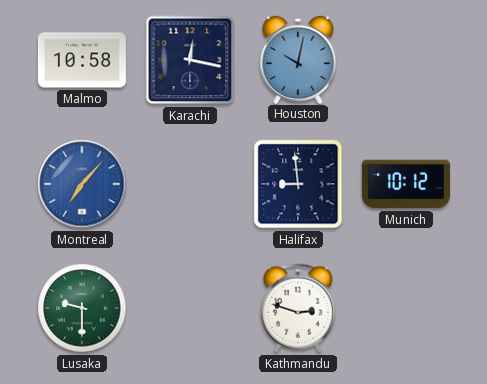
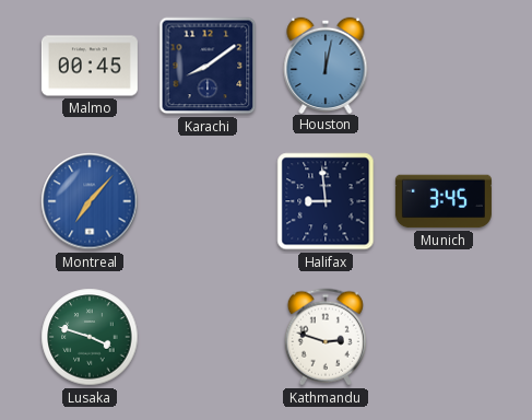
Malmo: 10:58 -> 00:45
Karachi: 12:17 -> 8:09
Houston: 10:02 -> 12:02
Munich: 10:12 -> 3:45
Lusaka: 9:30 -> 3:48
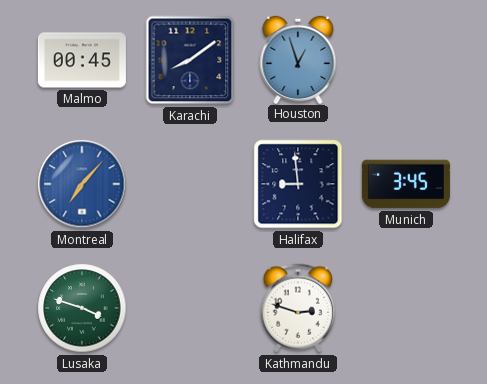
Houston: 12:02 -> 12:57
